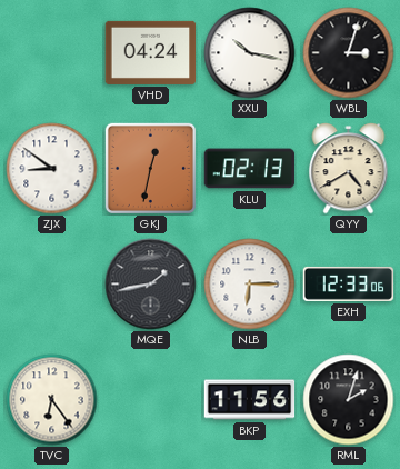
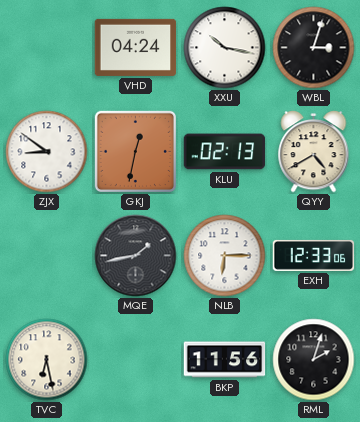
TVC: 6:24 -> 6:28
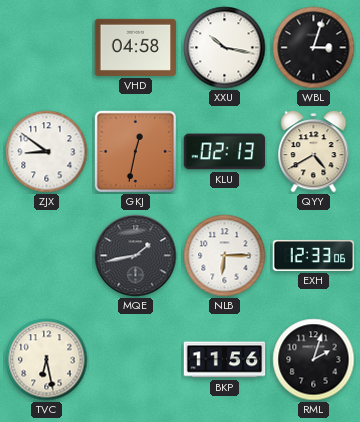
VHD: 04:24 -> 04:58
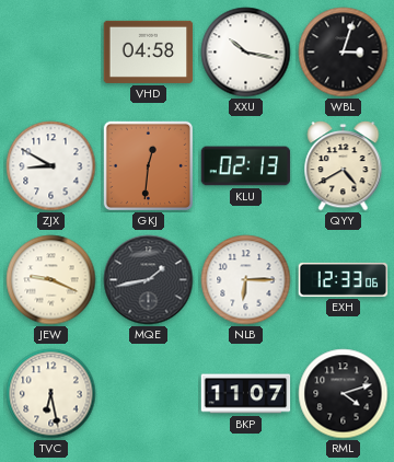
ZJX: 8:51 -> 8:50
GKJ: 12:32 -> 12:31
JEW: none -> 9:19
BKP: 11:56 -> 11:07
RML: 2:03 -> 4:12
